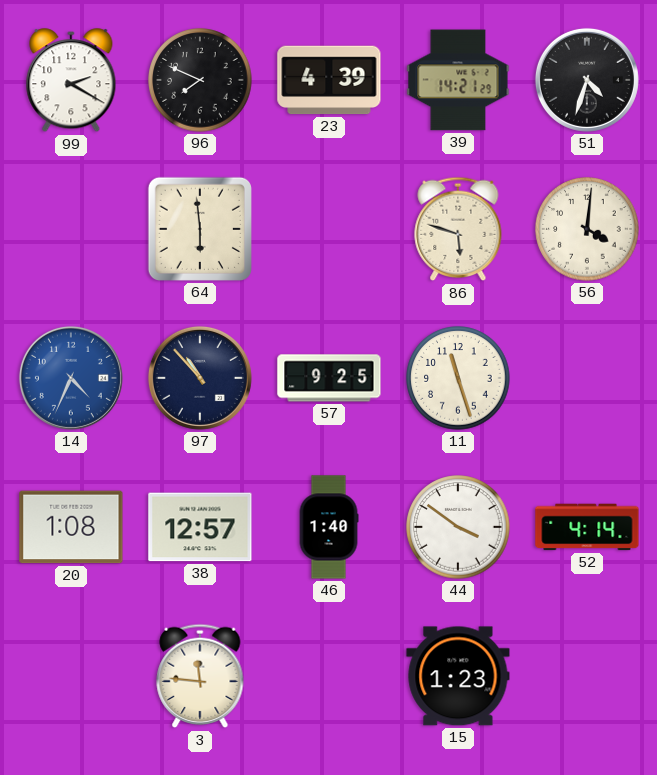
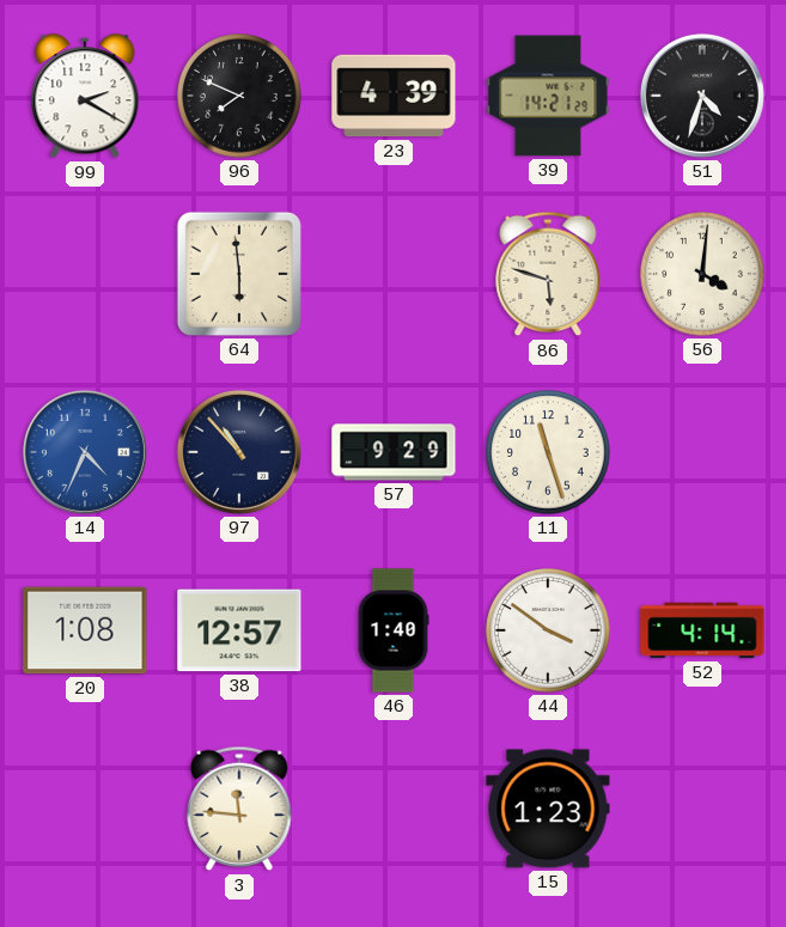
57: 9:25 -> 9:29
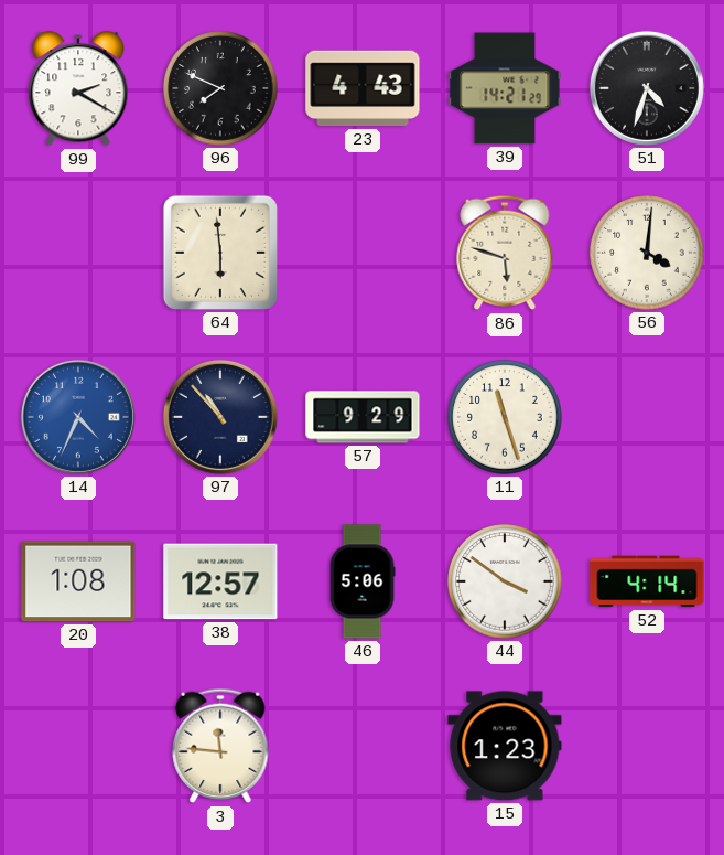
23: 4:39 -> 4:43
46: 1:40 -> 5:06
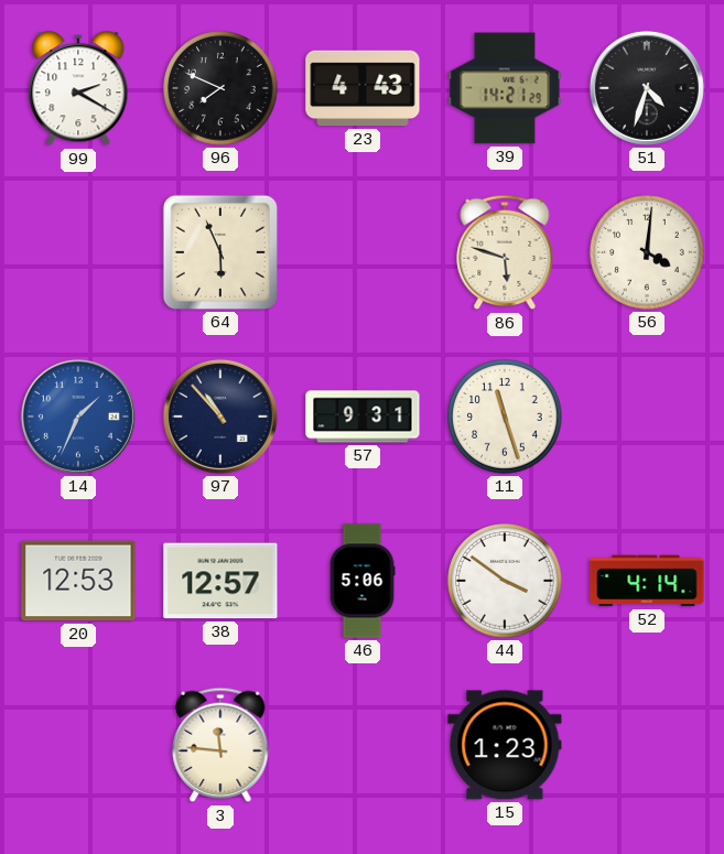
64: 5:59 -> 5:56
14: 4:34 -> 1:34
57: 9:29 -> 9:31
20: 1:08 -> 12:53
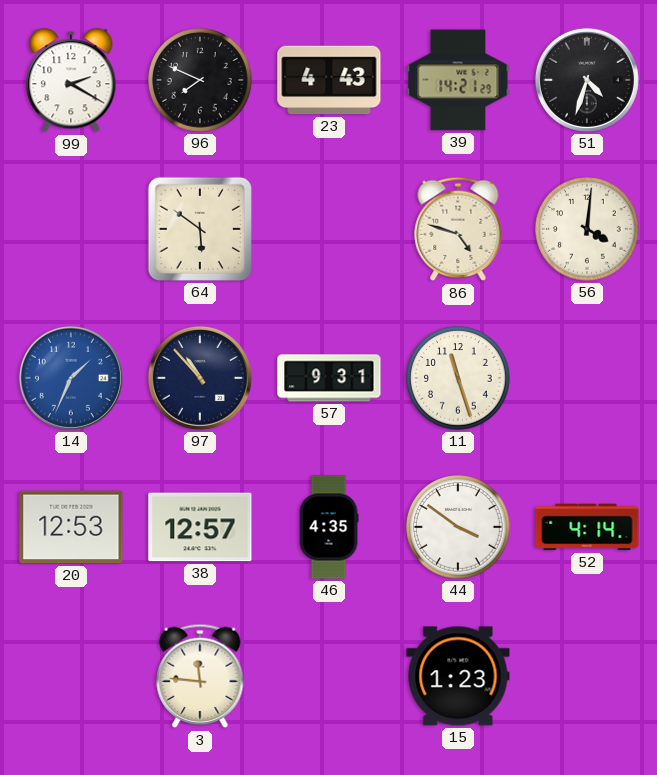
64: 5:56 -> 5:51
86: 5:48 -> 4:48
46: 5:06 -> 4:35
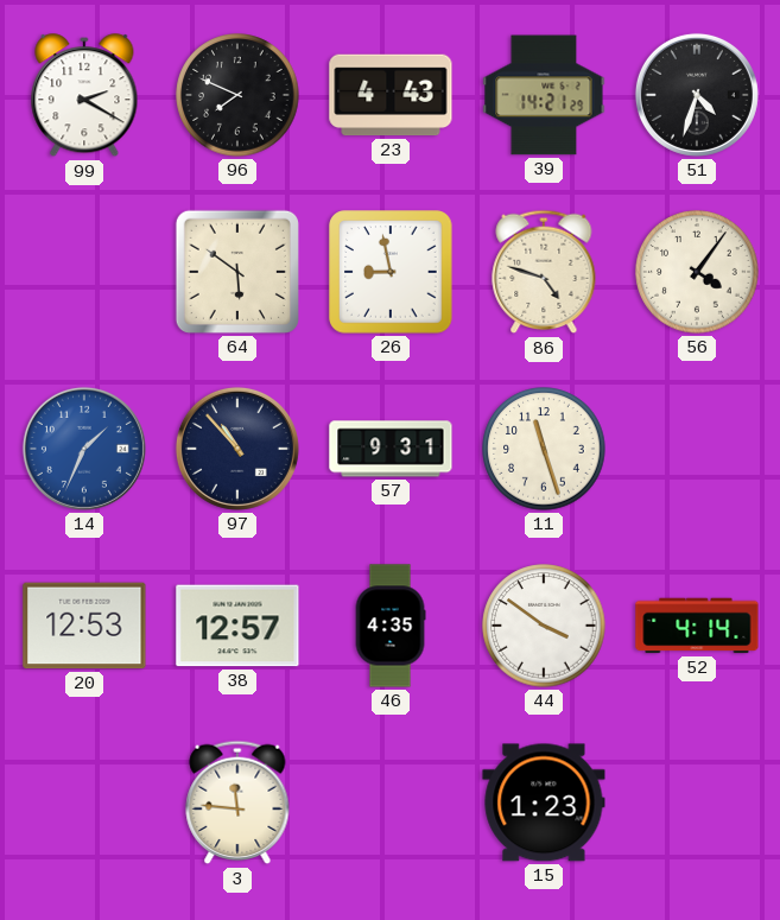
26: none -> 8:58
56: 4:01 -> 4:06
